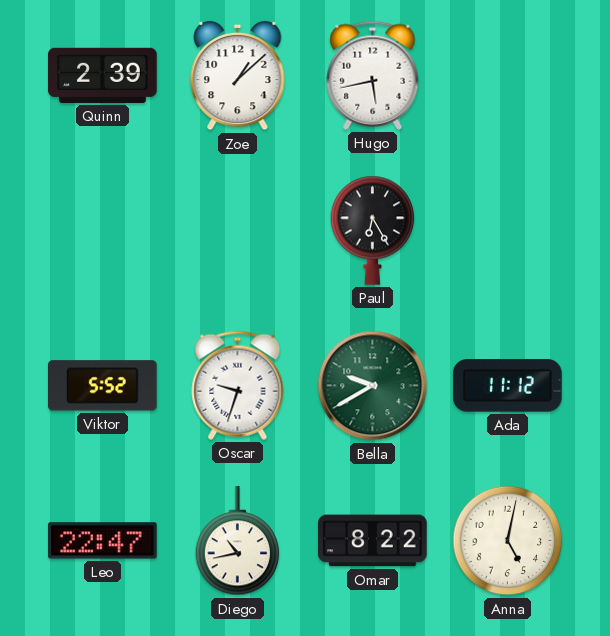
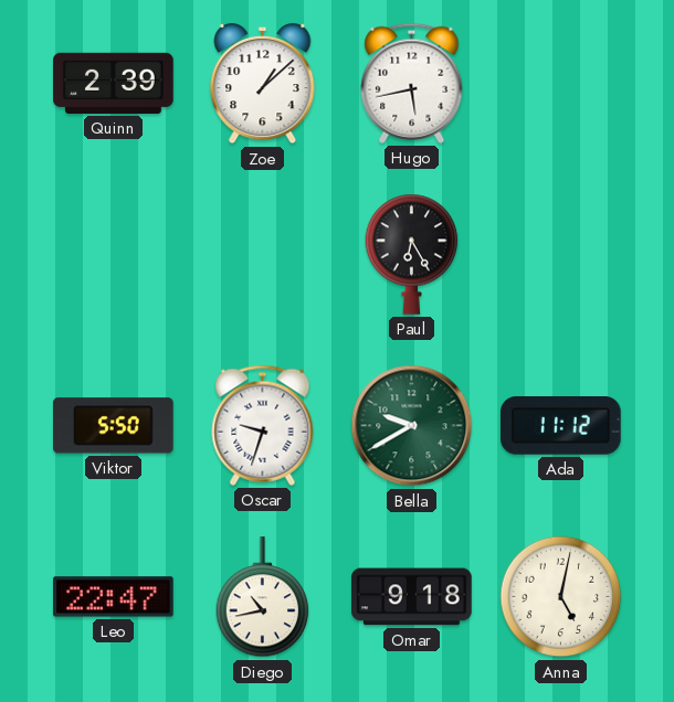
Viktor: 5:52 -> 5:50
Omar: 8:22 -> 9:18
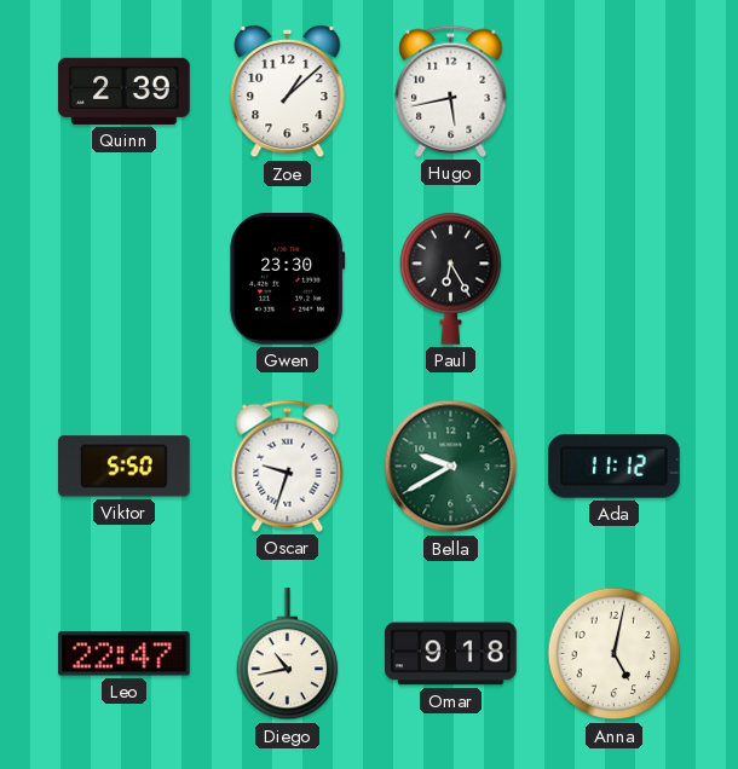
Gwen: none -> 23:30
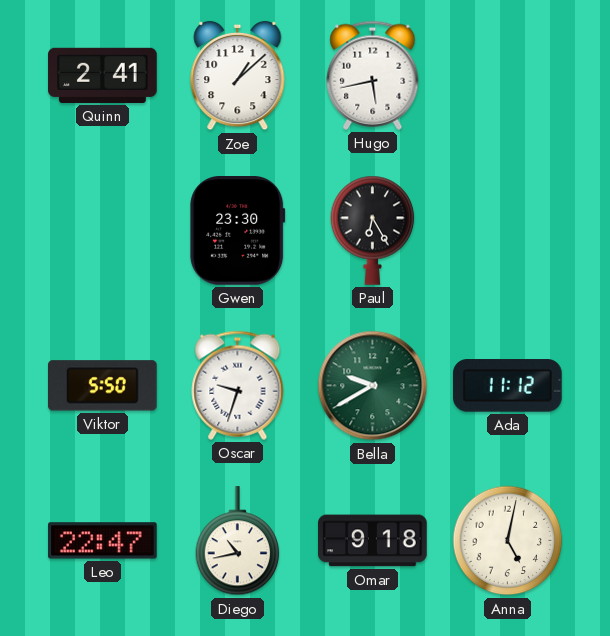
Quinn: 2:39 -> 2:41
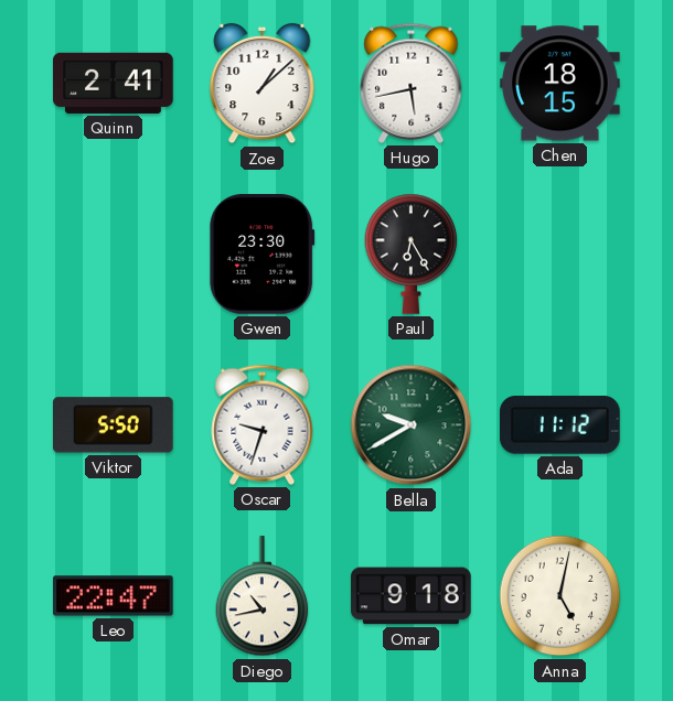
Chen: none -> 18:15
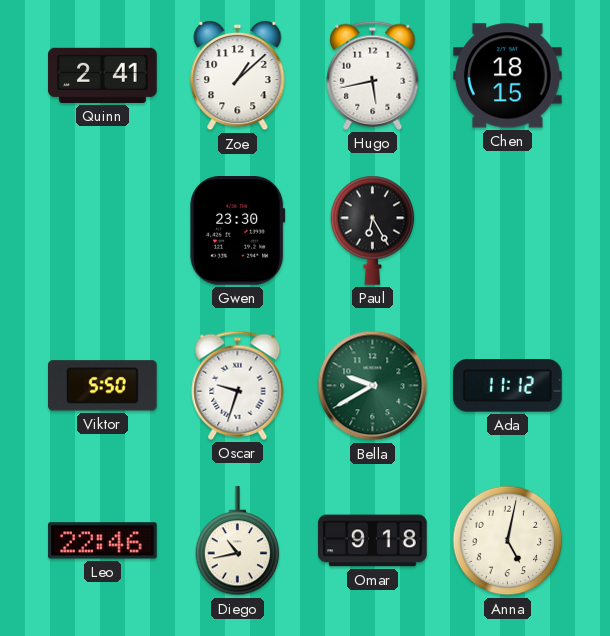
Leo: 22:47 -> 22:46
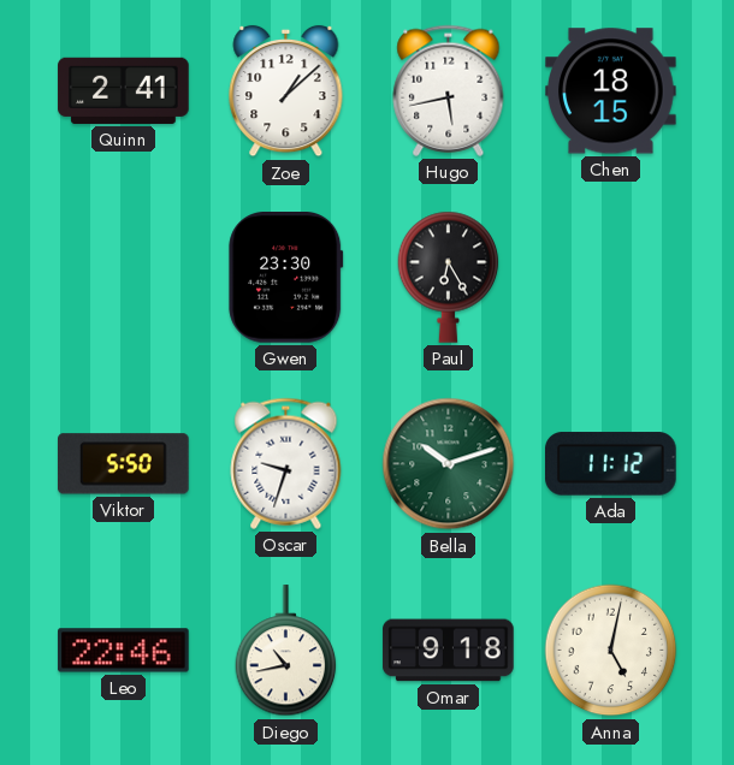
Bella: 9:40 -> 10:12
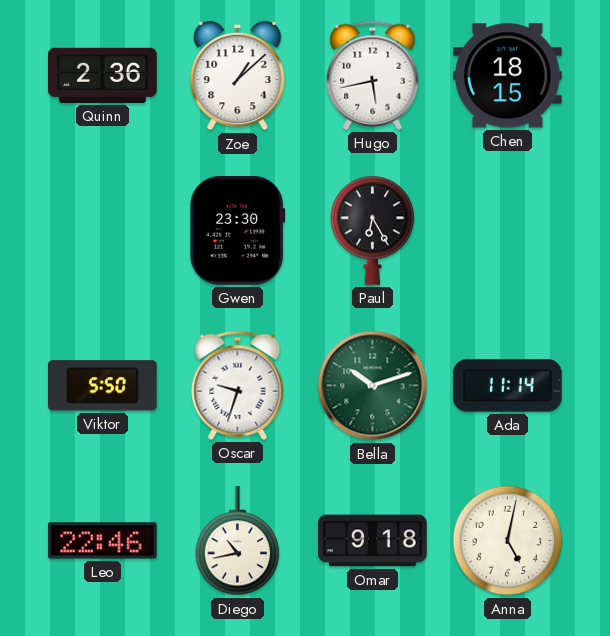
Quinn: 2:41 -> 2:36
Ada: 11:12 -> 11:14
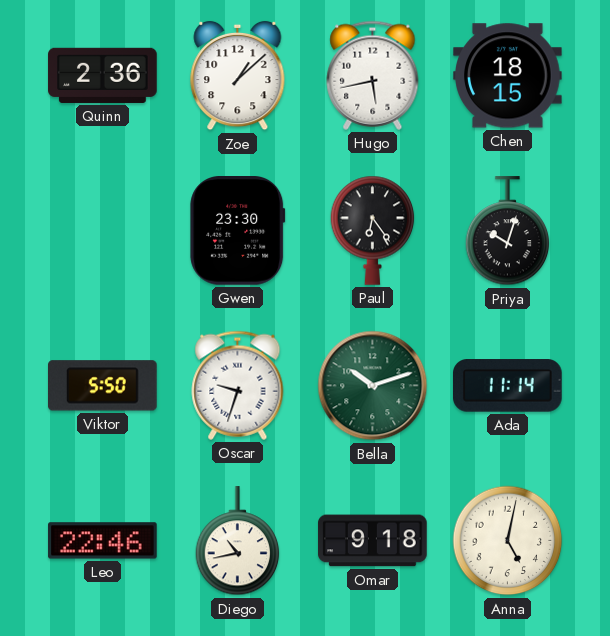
Paul: 6:25 -> 6:24
Priya: none -> 10:03
